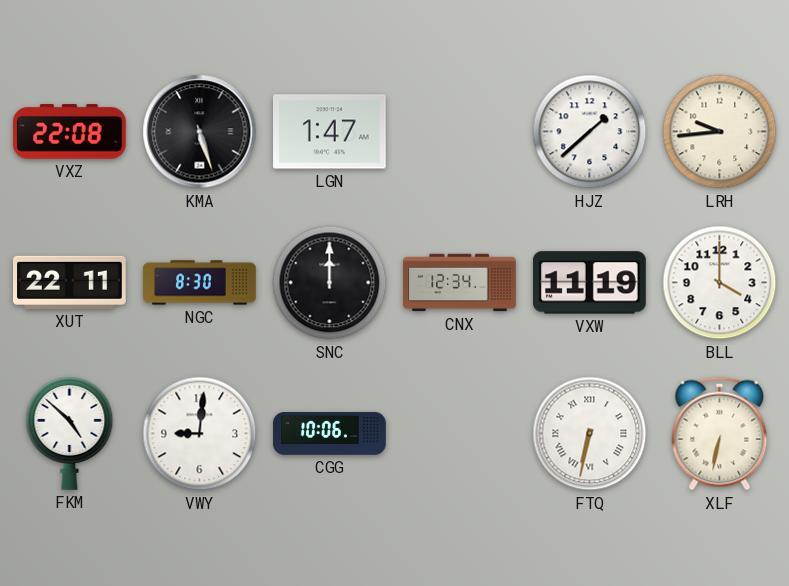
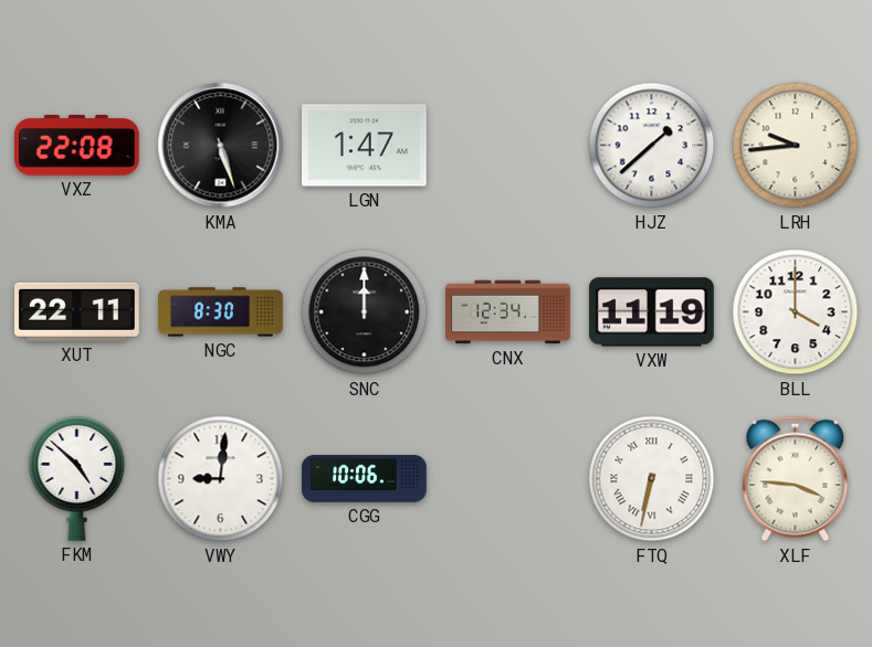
XLF: 6:32 -> 3:46
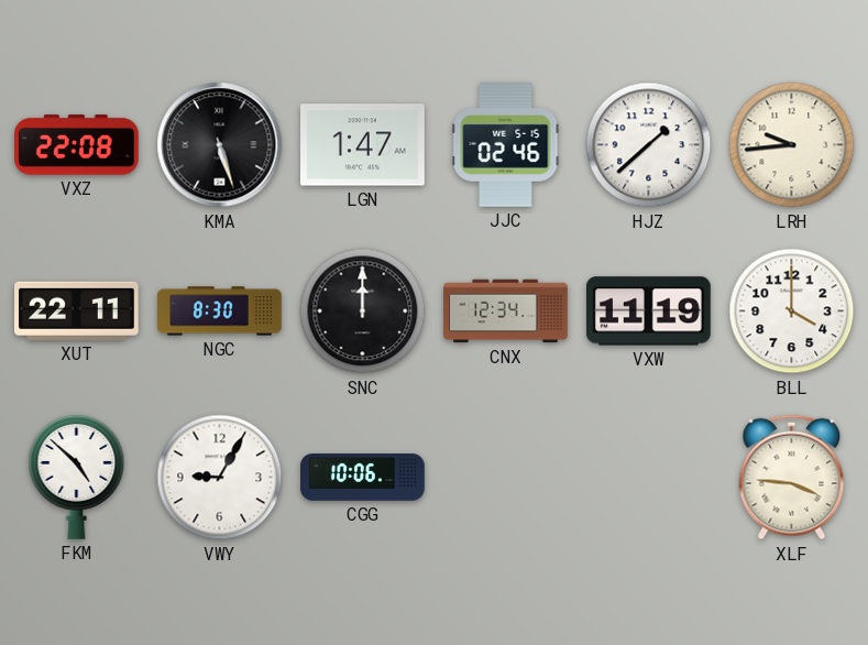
JJC: none -> 02:46
VWY: 9:01 -> 9:05
FTQ: 6:32 -> none
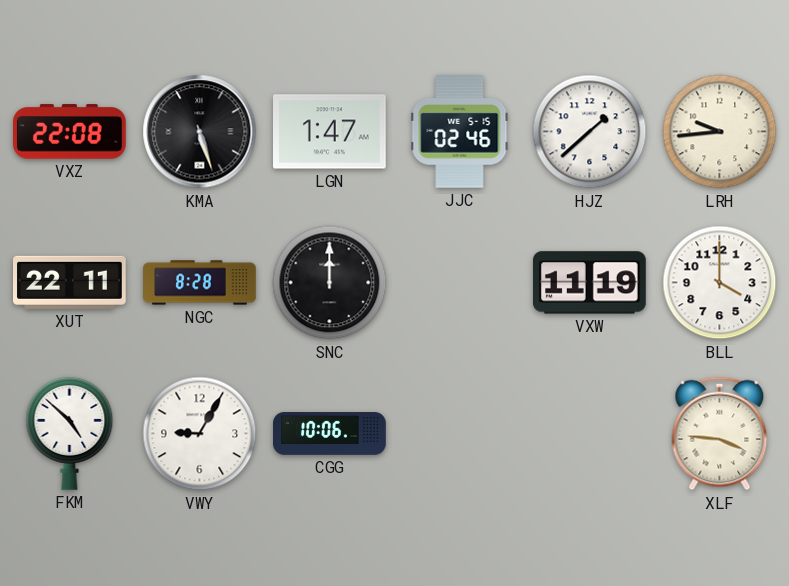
NGC: 8:30 -> 8:28
CNX: 12:34 -> none
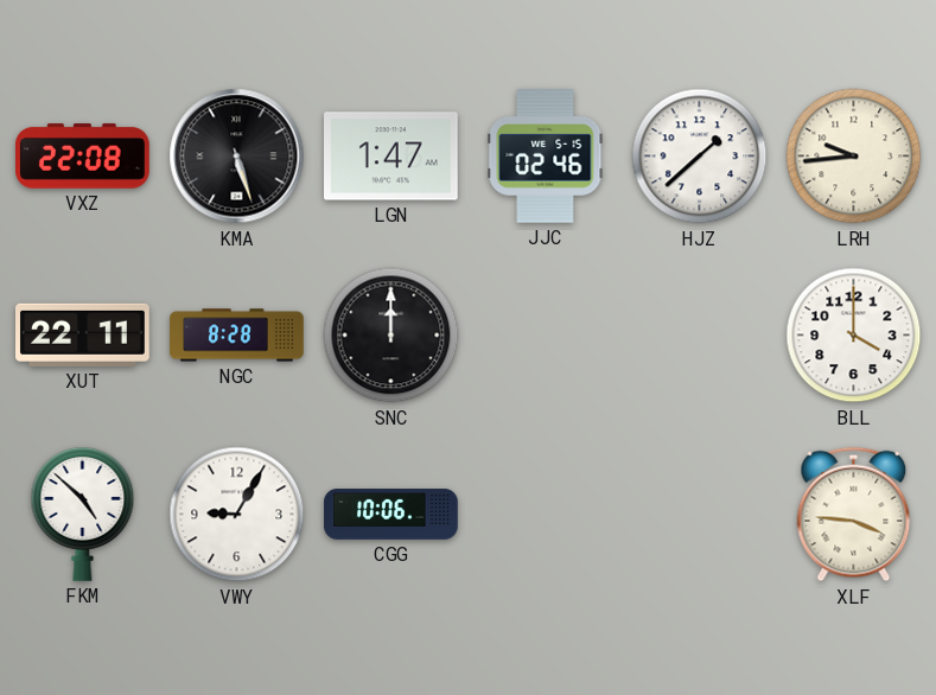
VXW: 11:19 -> none
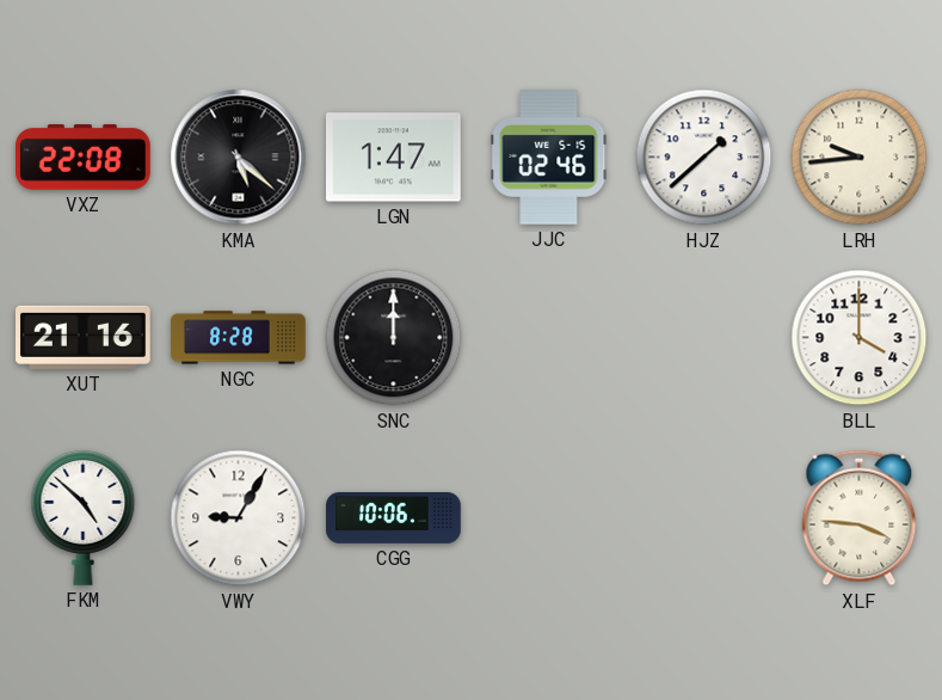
KMA: 5:27 -> 5:22
XUT: 22:11 -> 21:16
